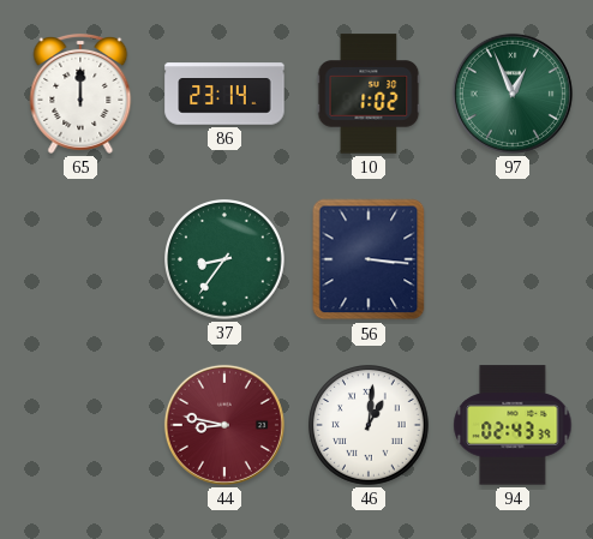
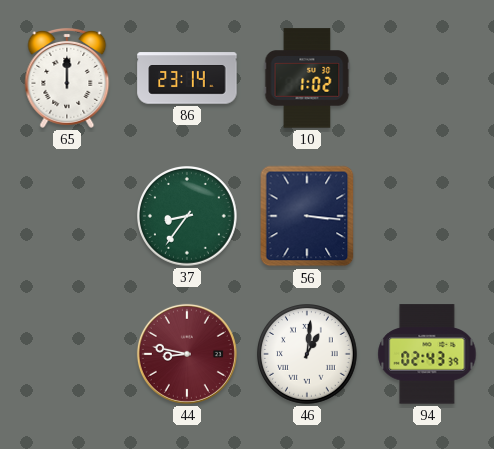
97: 12:56 -> none
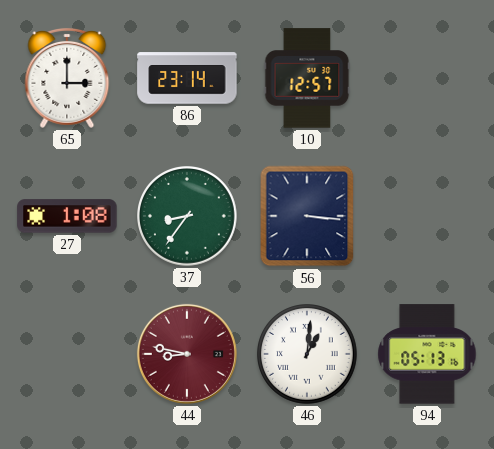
65: 12:00 -> 3:00
10: 1:02 -> 12:57
27: none -> 1:08
94: 02:43 -> 05:13
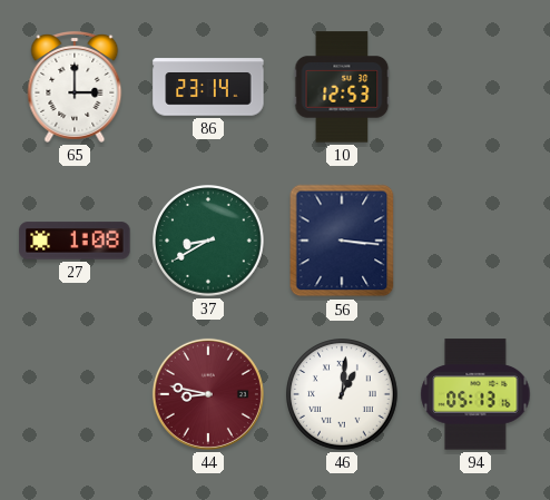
10: 12:57 -> 12:53
37: 8:36 -> 8:40
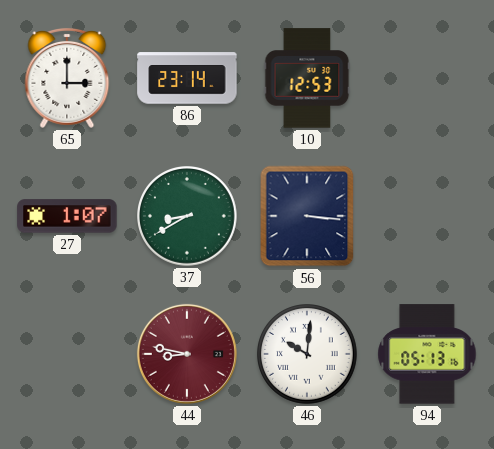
27: 1:08 -> 1:07
46: 1:01 -> 10:01
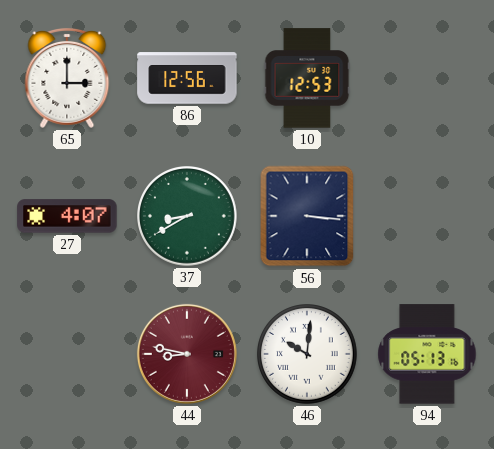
86: 23:14 -> 12:56
27: 1:07 -> 4:07
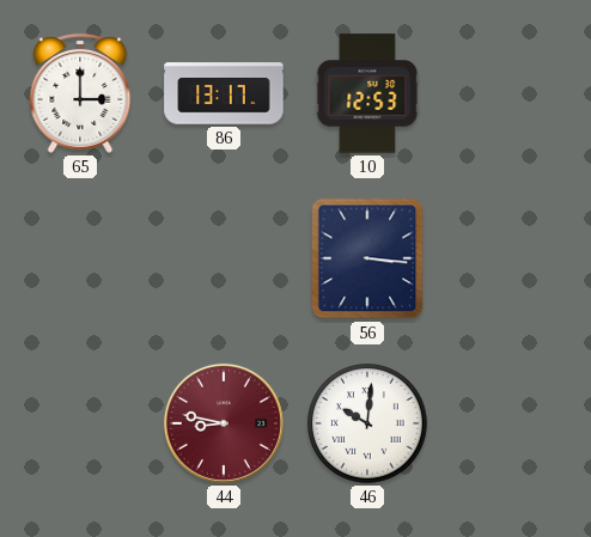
86: 12:56 -> 13:17
27: 4:07 -> none
37: 8:40 -> none
94: 05:13 -> none
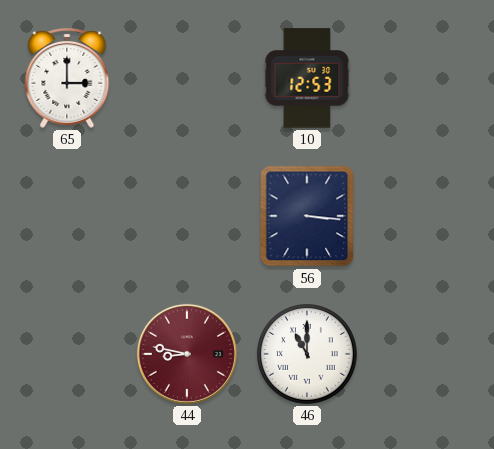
86: 13:17 -> none
46: 10:01 -> 11:00
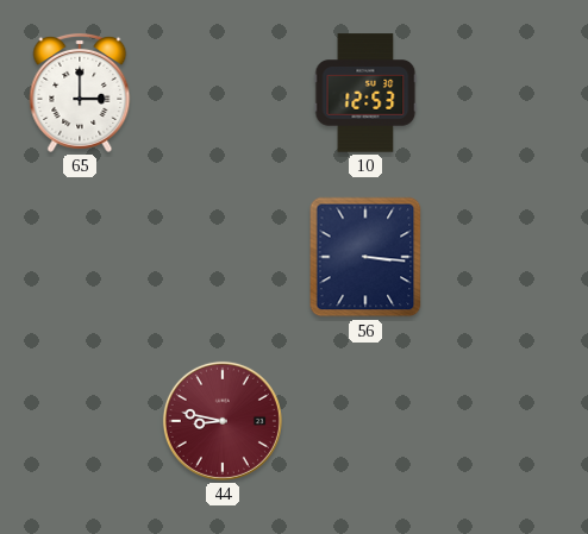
46: 11:00 -> none
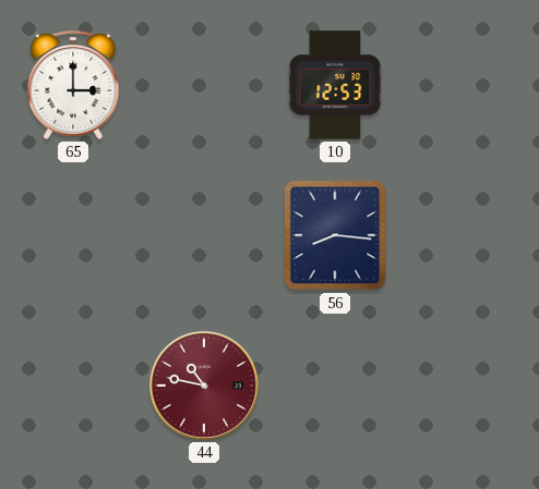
56: 3:16 -> 8:16
44: 8:47 -> 10:47
